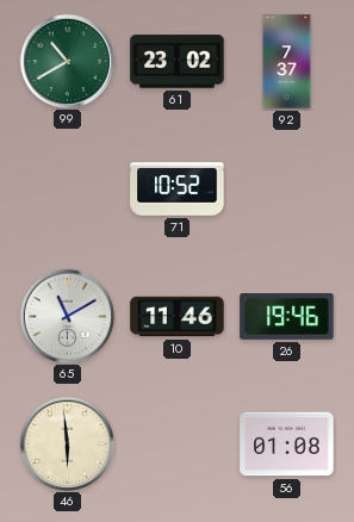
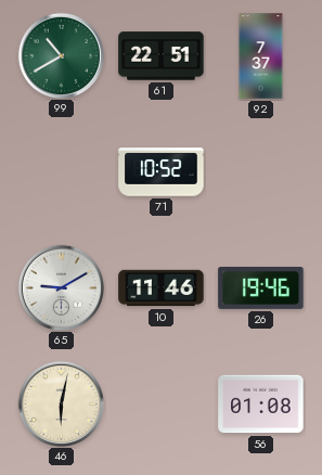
61: 23:02 -> 22:51
65: 11:10 -> 9:10
46: 5:59 -> 6:02
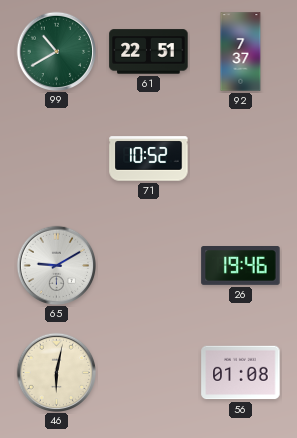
10: 11:46 -> none
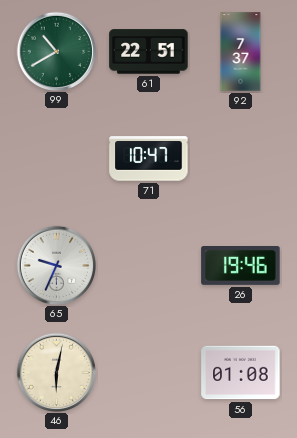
71: 10:52 -> 10:47
65: 9:10 -> 9:34
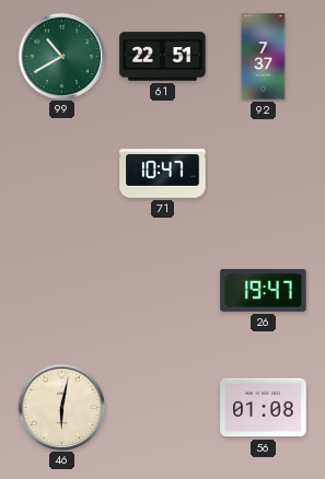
65: 9:34 -> none
26: 19:46 -> 19:47
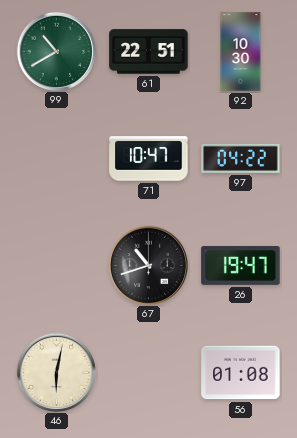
92: 7:37 -> 10:30
97: none -> 04:22
67: none -> 10:42
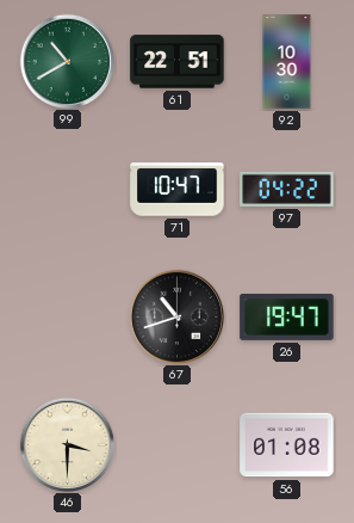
46: 6:02 -> 3:30
